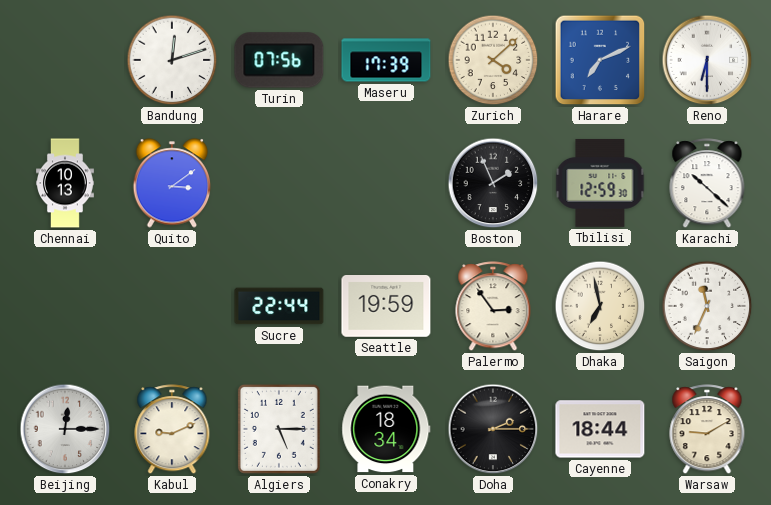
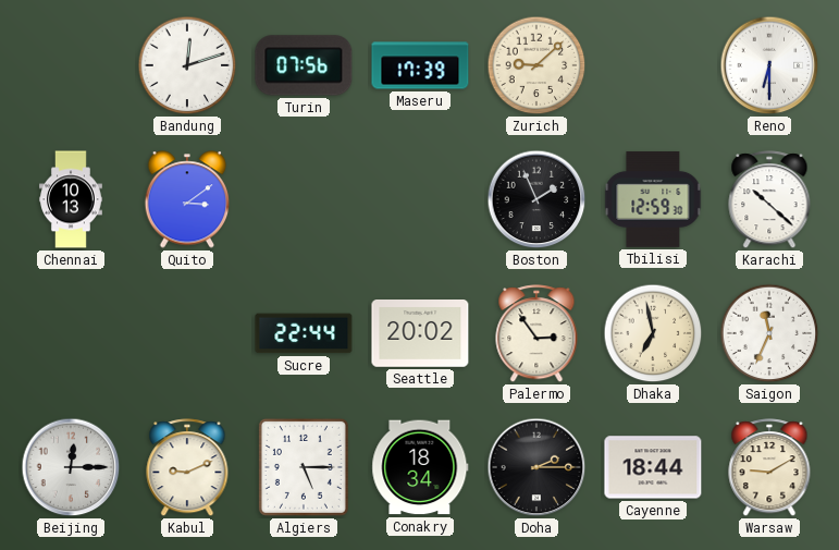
Zurich: 4:08 -> 9:08
Harare: 7:11 -> none
Seattle: 19:59 -> 20:02
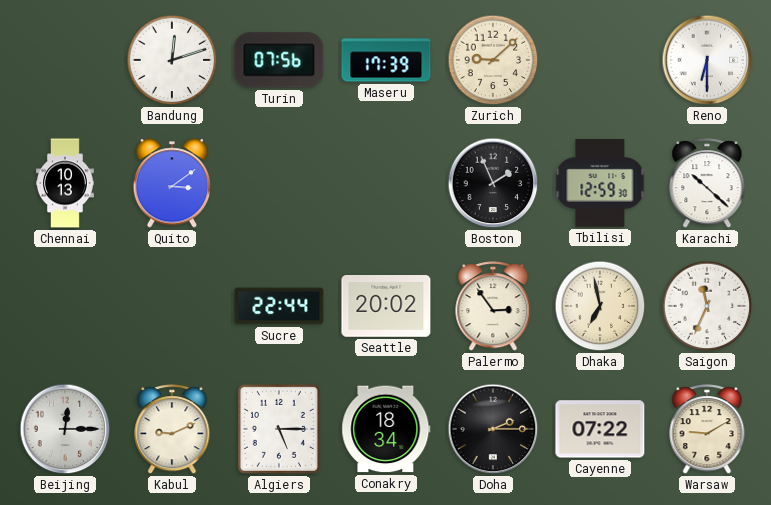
Cayenne: 18:44 -> 07:22
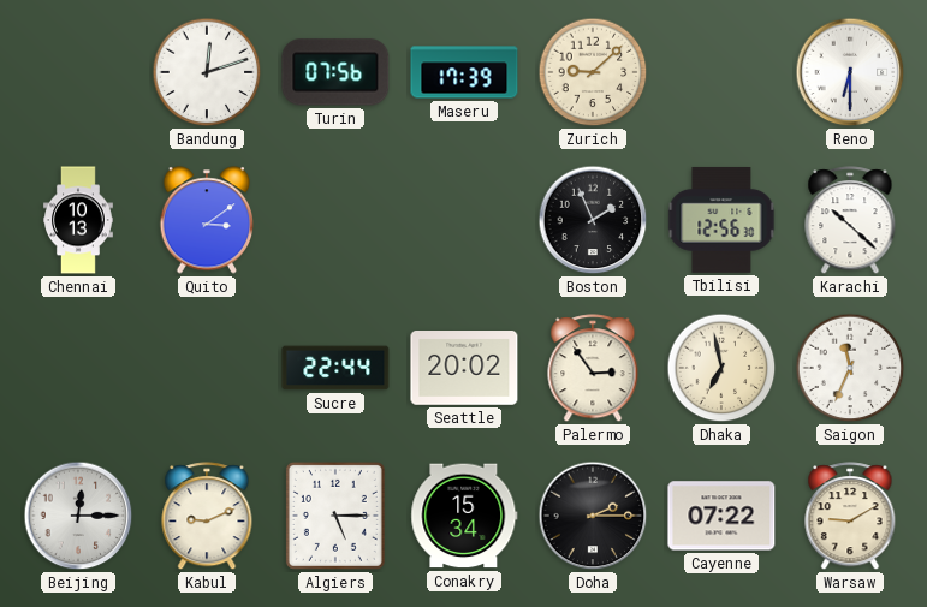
Tbilisi: 12:59 -> 12:56
Conakry: 18:34 -> 15:34
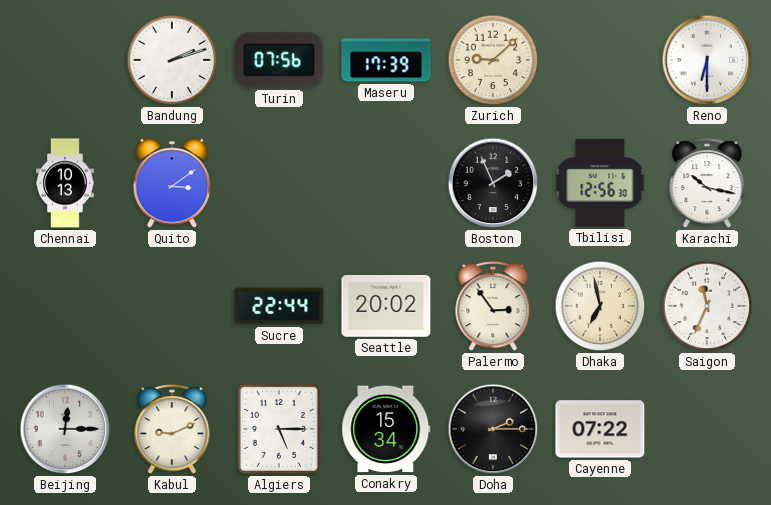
Bandung: 12:12 -> 2:12
Karachi: 10:22 -> 10:17
Warsaw: 9:10 -> none
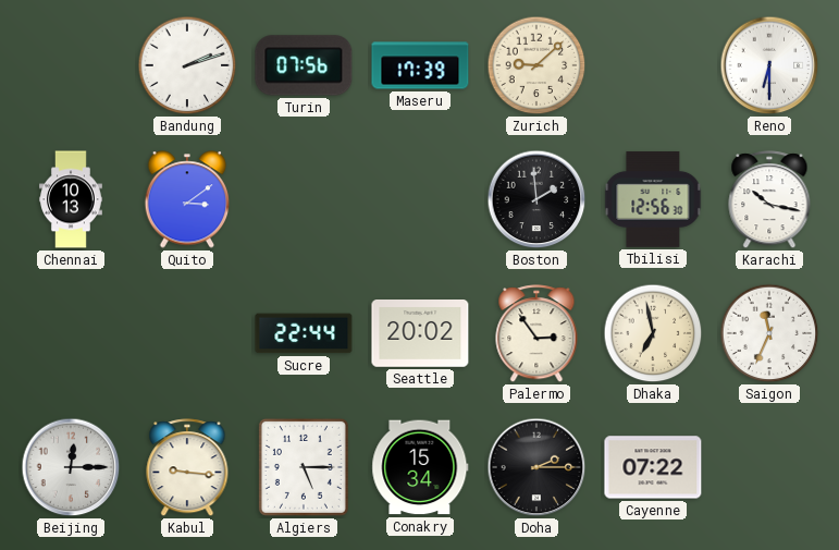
Boston: 1:56 -> 1:59
Kabul: 9:11 -> 9:16
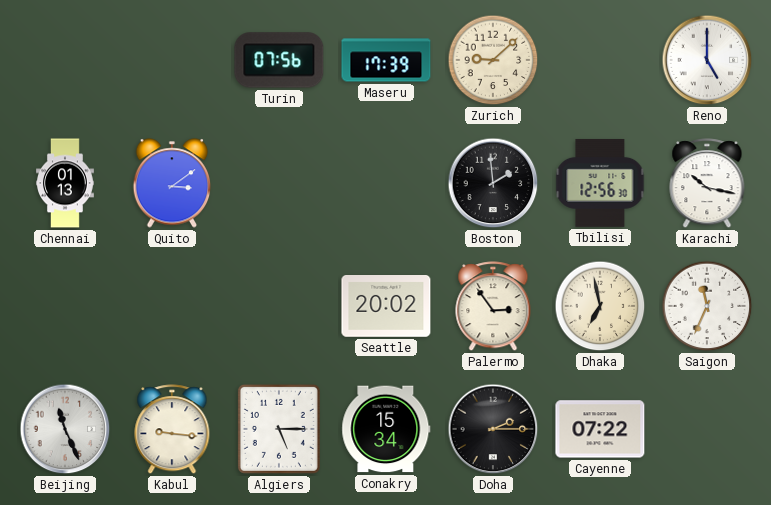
Bandung: 2:12 -> none
Reno: 6:30 -> 5:00
Chennai: 10:13 -> 01:13
Sucre: 22:44 -> none
Beijing: 12:15 -> 11:26
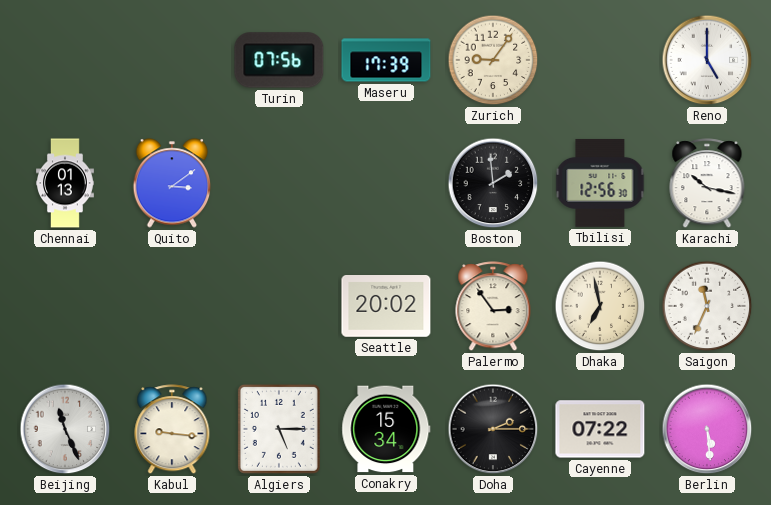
Zurich: 9:08 -> 9:06
Berlin: none -> 5:29
